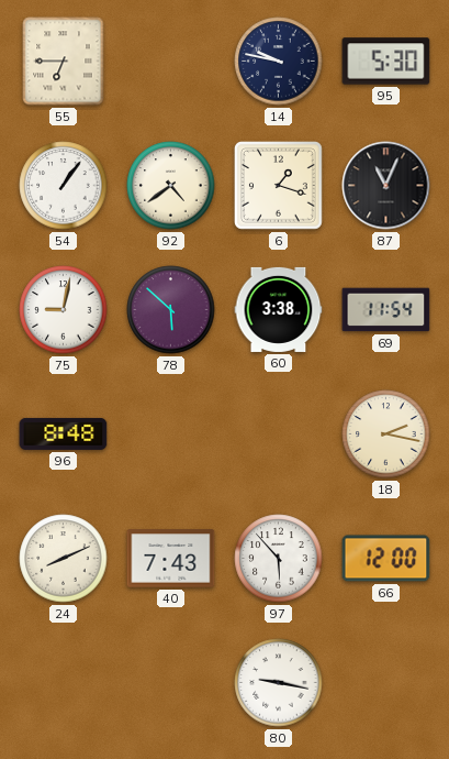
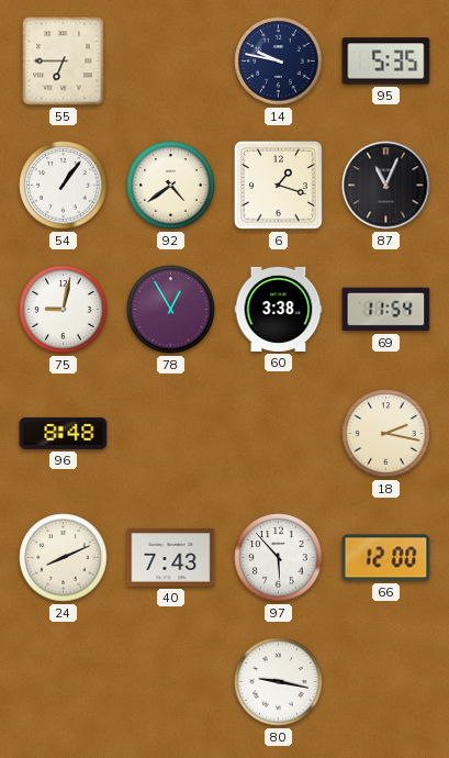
95: 5:30 -> 5:35
78: 5:52 -> 12:55
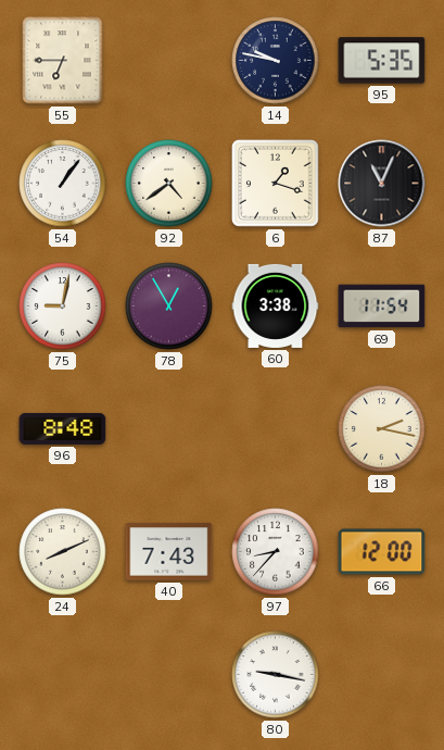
97: 5:53 -> 8:37
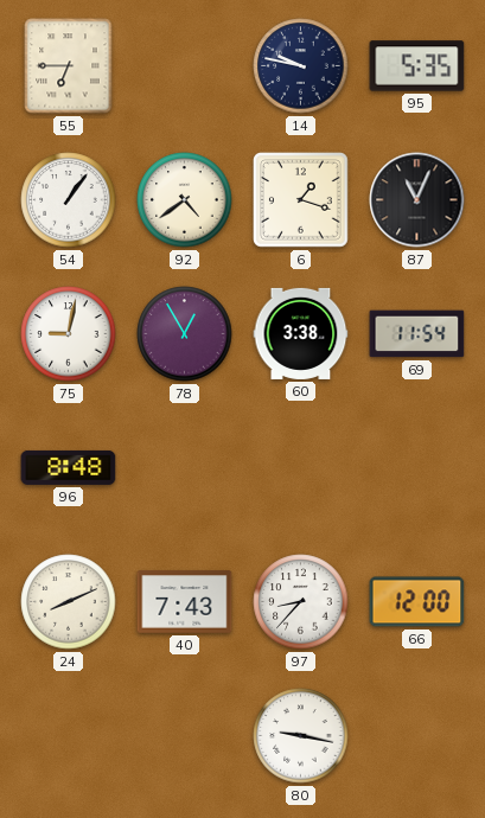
18: 2:17 -> none
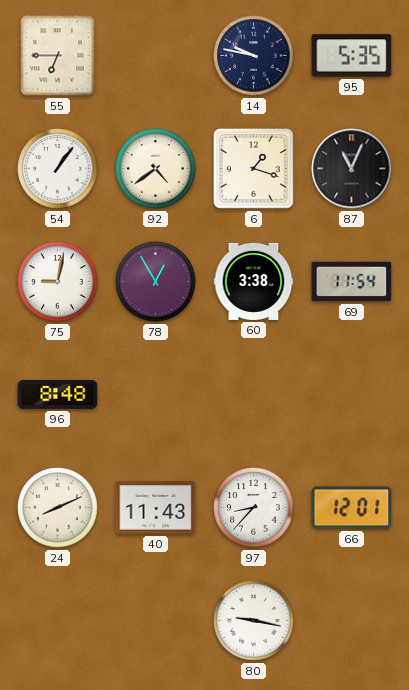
40: 7:43 -> 11:43
66: 12:00 -> 12:01
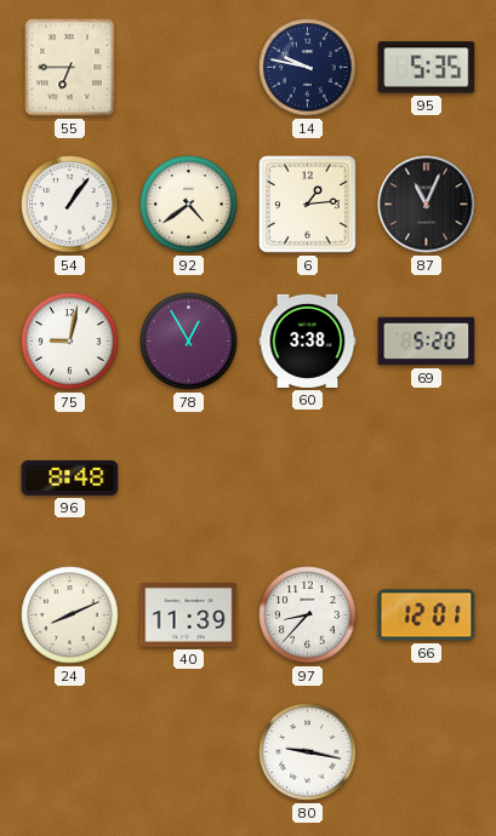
6: 1:18 -> 1:14
69: 11:54 -> 5:20
40: 11:43 -> 11:39
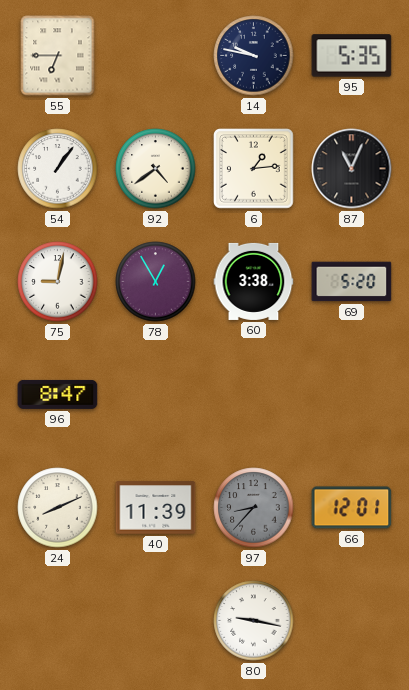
96: 8:48 -> 8:47
97 dial: white -> grey
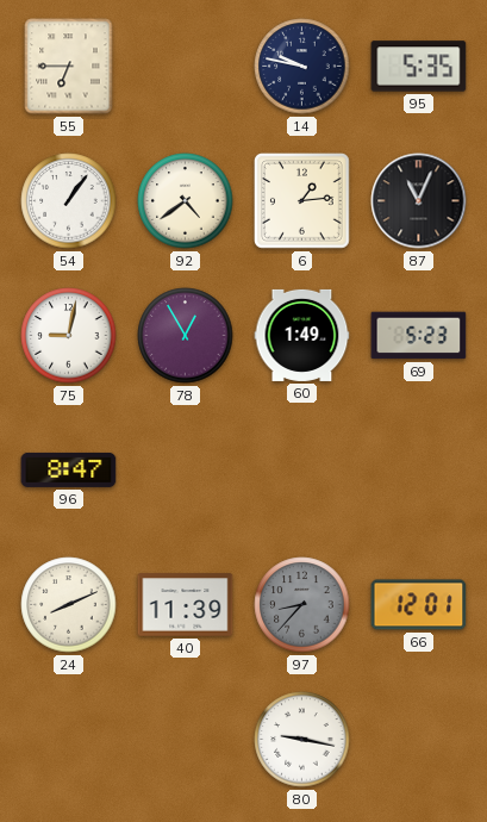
60: 3:38 -> 1:49
69: 5:20 -> 5:23
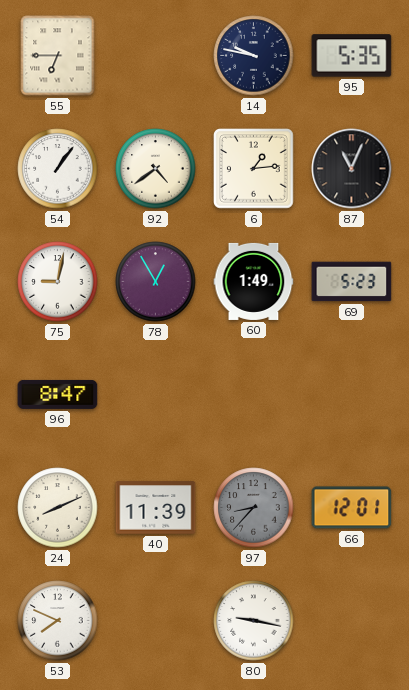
53: none -> 7:49
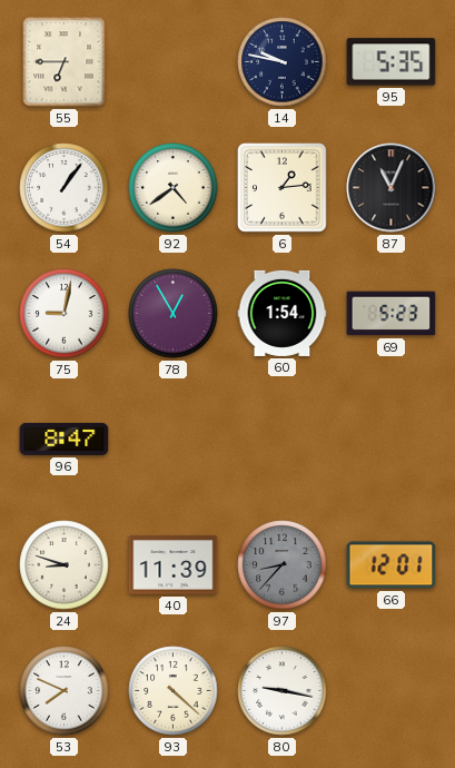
60: 1:49 -> 1:54
24: 8:11 -> 8:48
93: none -> 4:22
